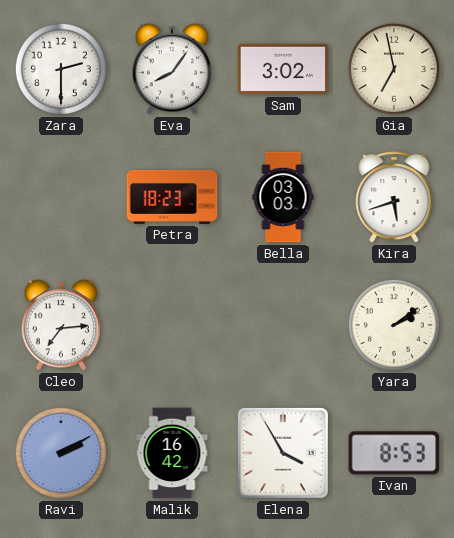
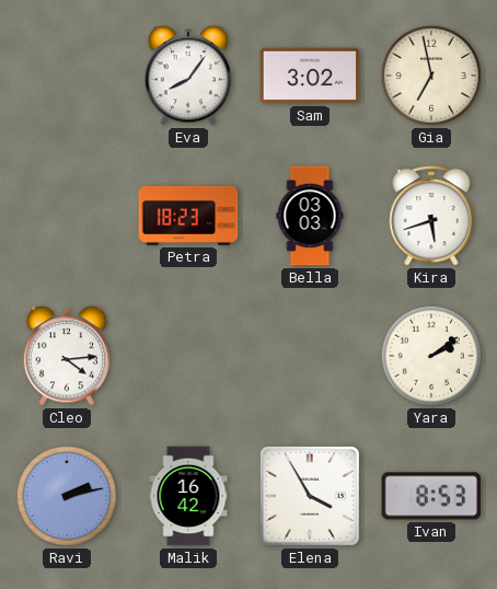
Zara: 2:30 -> none
Cleo: 7:14 -> 4:14
Ravi: 2:10 -> 2:13
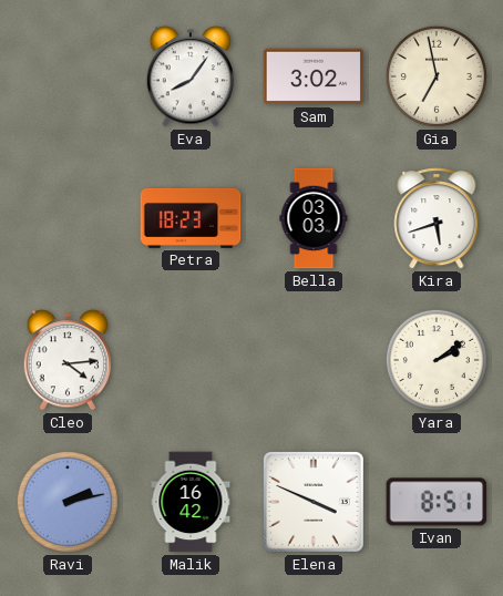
Elena: 3:55 -> 3:49
Ivan: 8:53 -> 8:51
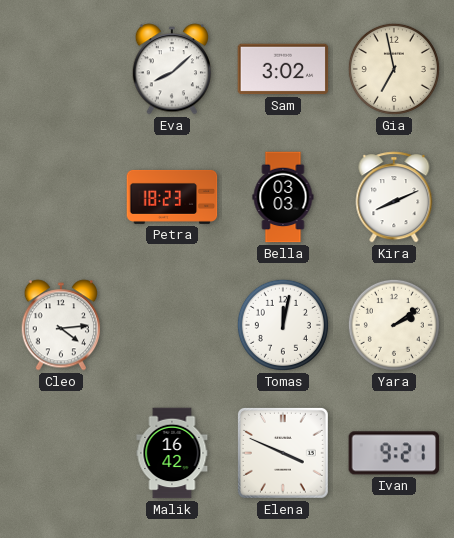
Eva: 8:06 -> 8:08
Kira: 5:42 -> 8:11
Tomas: none -> 12:02
Ravi: 2:13 -> none
Ivan: 8:51 -> 9:21
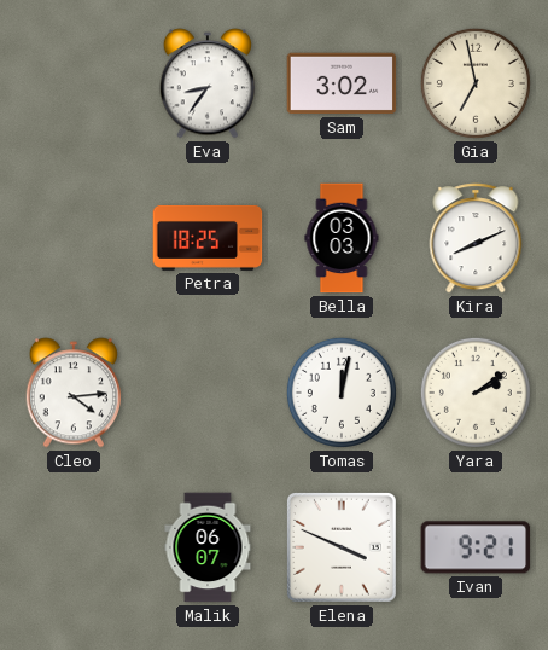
Eva: 8:08 -> 8:36
Petra: 18:23 -> 18:25
Malik: 16:42 -> 06:07
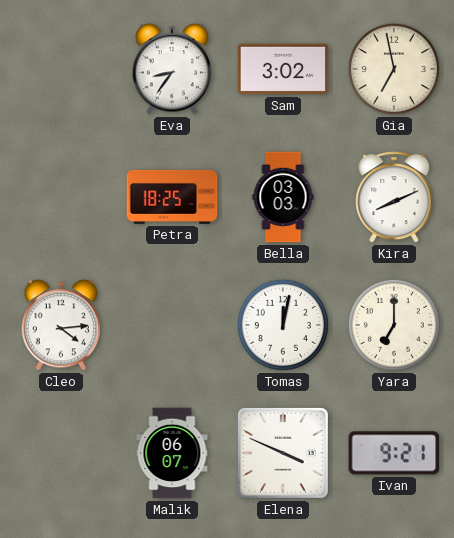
Yara: 2:09 -> 7:00
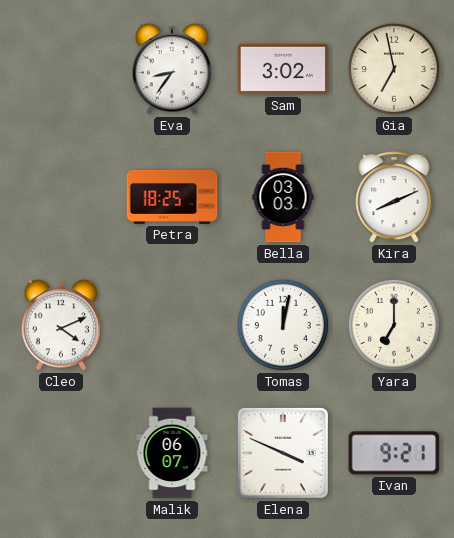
Cleo: 4:14 -> 4:11
